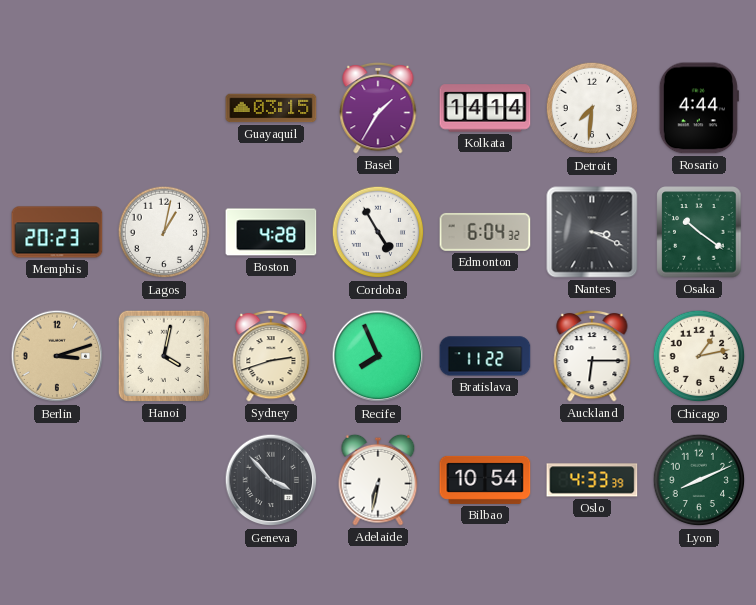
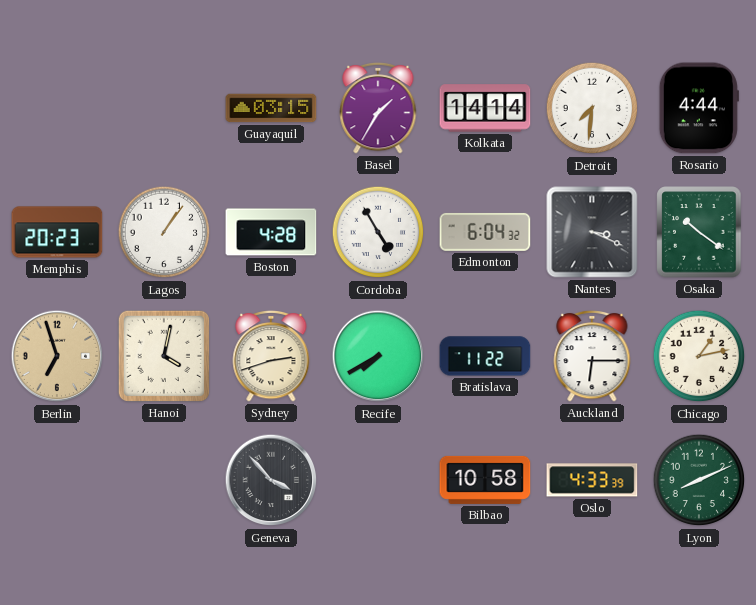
Lagos: 1:02 -> 1:06
Berlin: 3:12 -> 6:57
Recife: 7:56 -> 7:40
Adelaide: 6:32 -> none
Bilbao: 10:54 -> 10:58
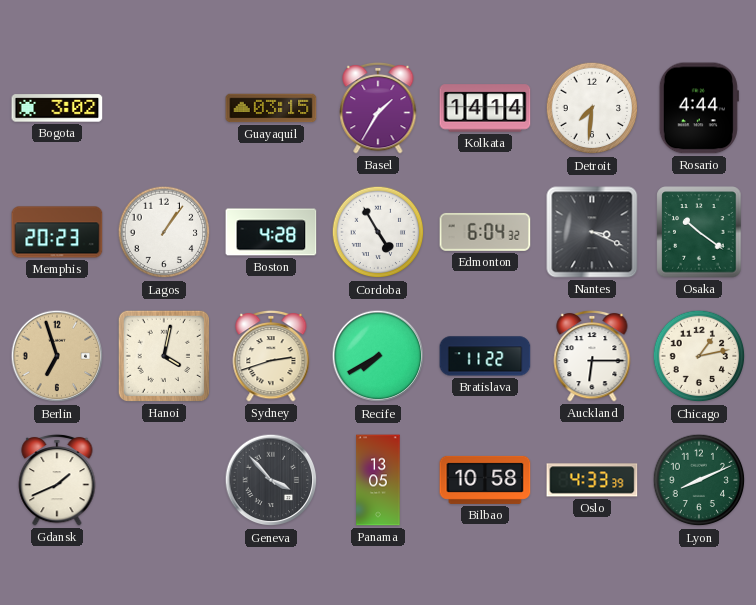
Bogota: none -> 3:02
Gdansk: none -> 1:41
Panama: none -> 13:05
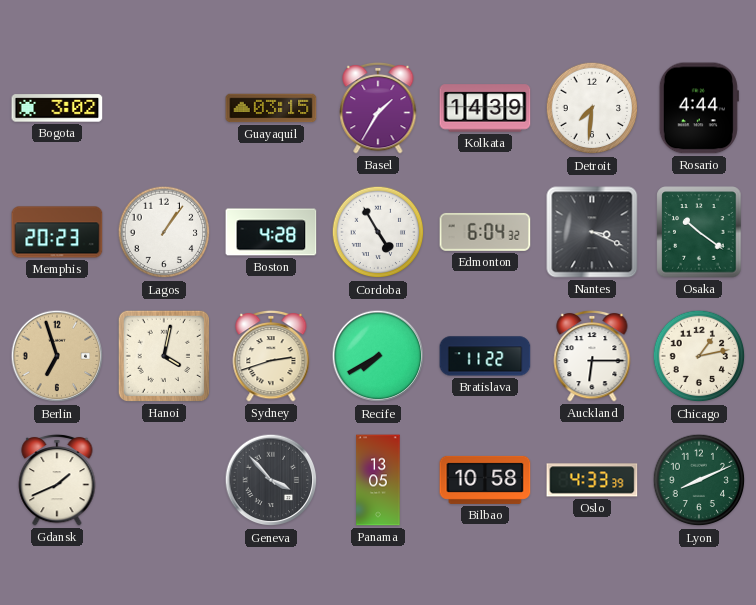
Kolkata: 14:14 -> 14:39
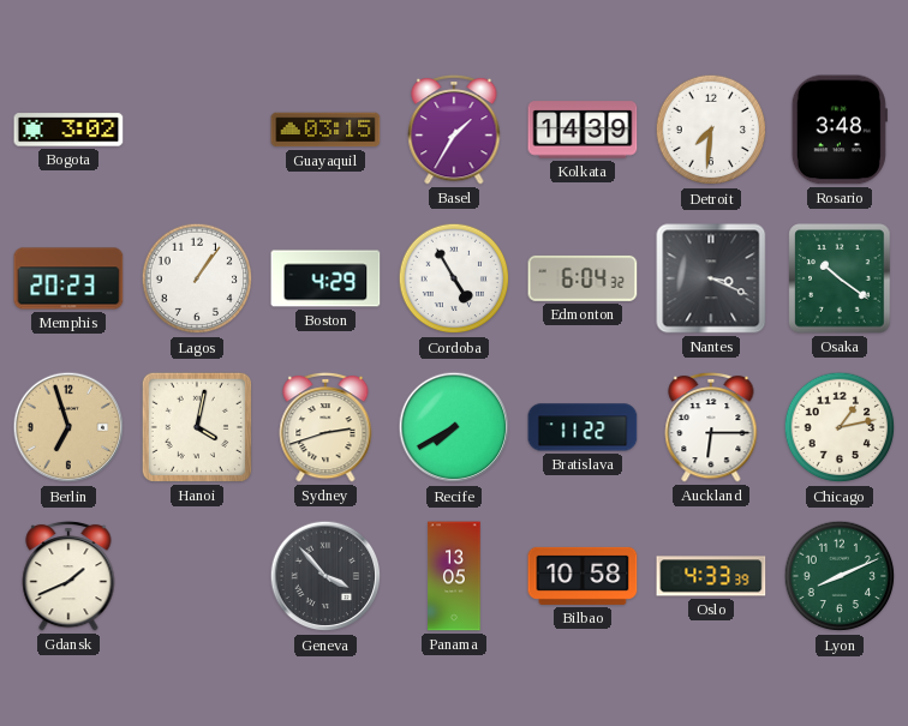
Rosario: 4:44 -> 3:48
Boston: 4:28 -> 4:29
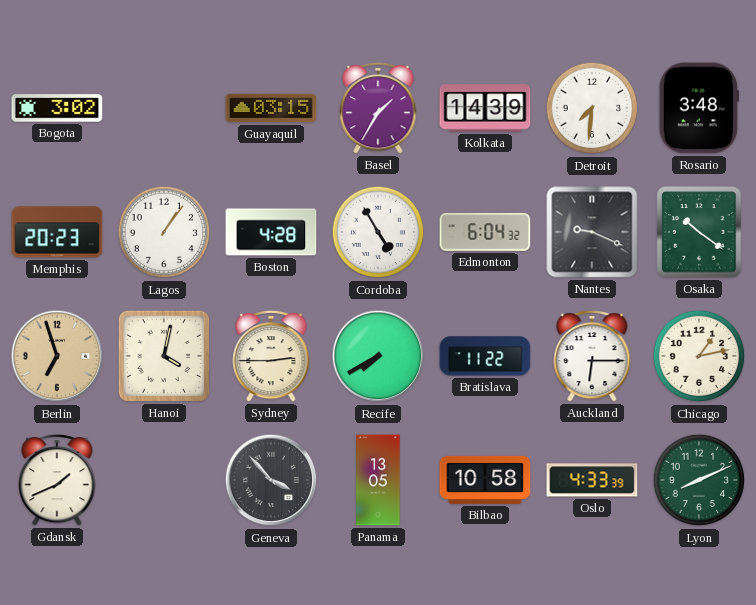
Boston: 4:29 -> 4:28
Nantes: 3:19 -> 9:19
Sydney: 2:42 -> 2:45
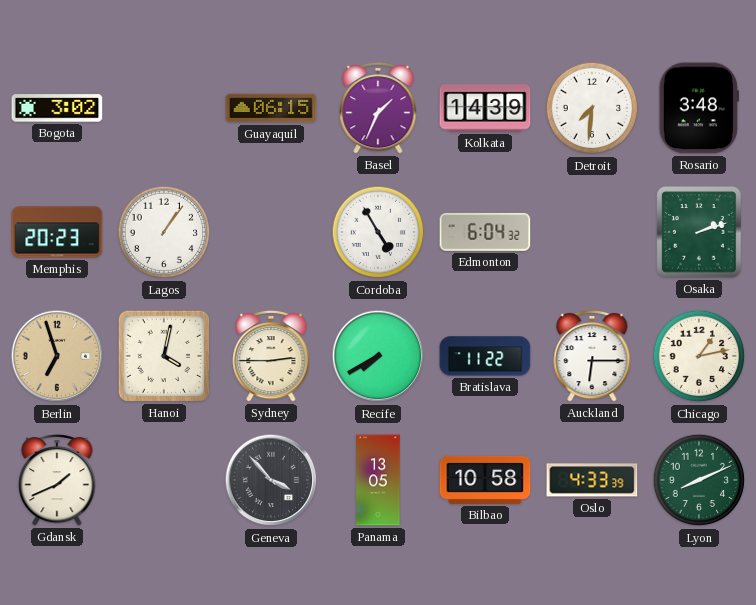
Guayaquil: 03:15 -> 06:15
Basel: 1:35 -> 1:34
Boston: 4:28 -> none
Nantes: 9:19 -> none
Osaka: 10:21 -> 2:12
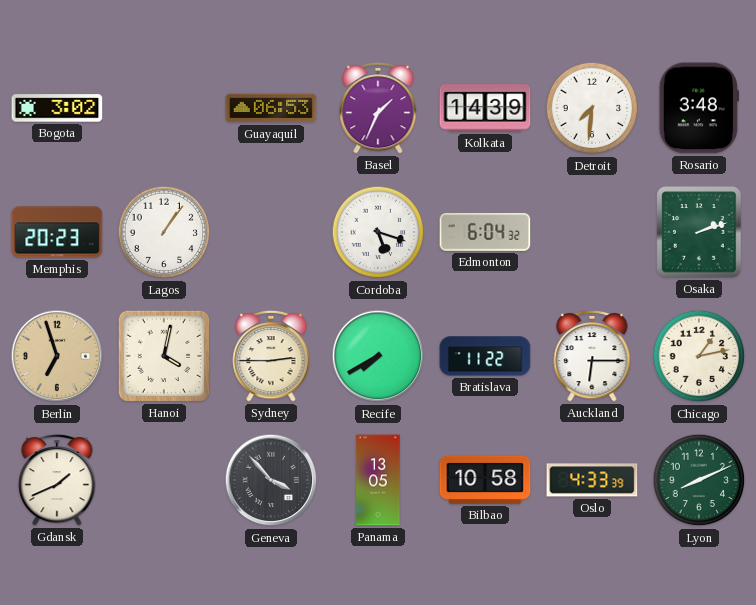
Guayaquil: 06:15 -> 06:53
Cordoba: 4:55 -> 5:18
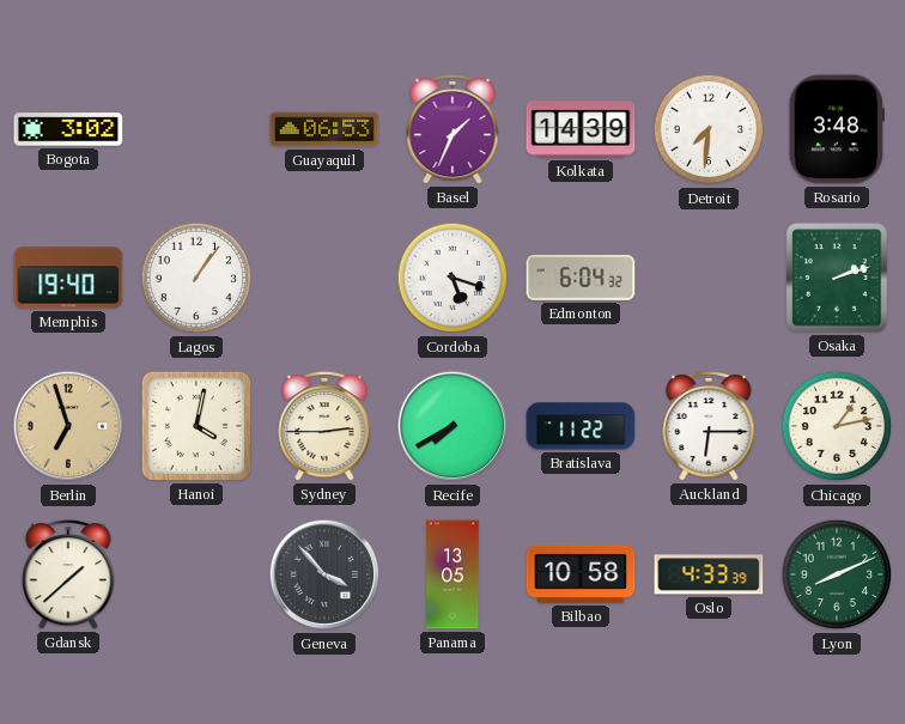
Memphis: 20:23 -> 19:40
Gdansk: 1:41 -> 1:38
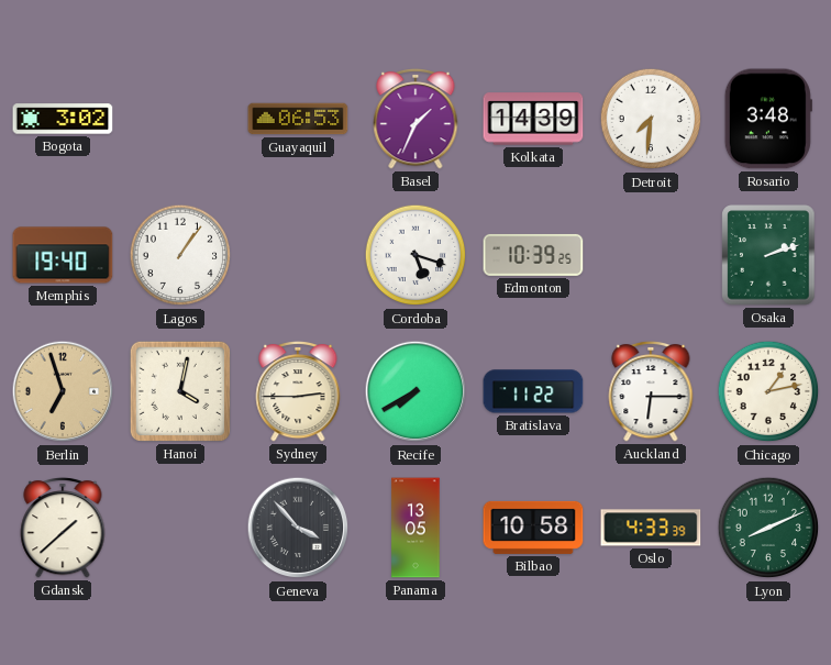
Edmonton: 6:04 -> 10:39
